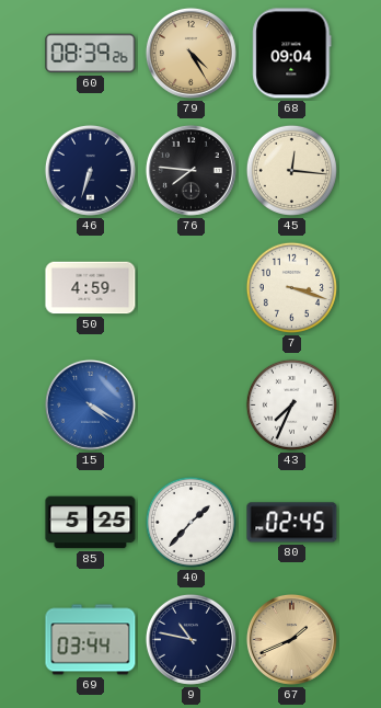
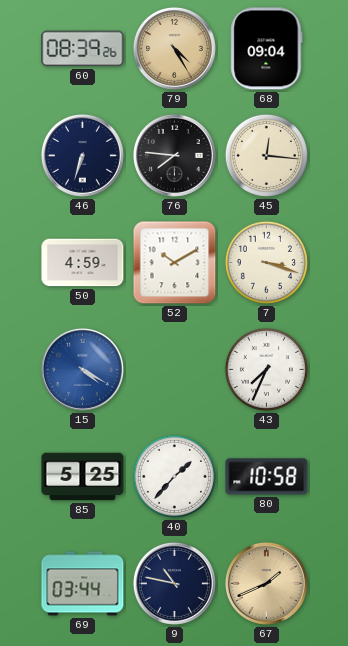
52: none -> 10:10
80: 02:45 -> 10:58
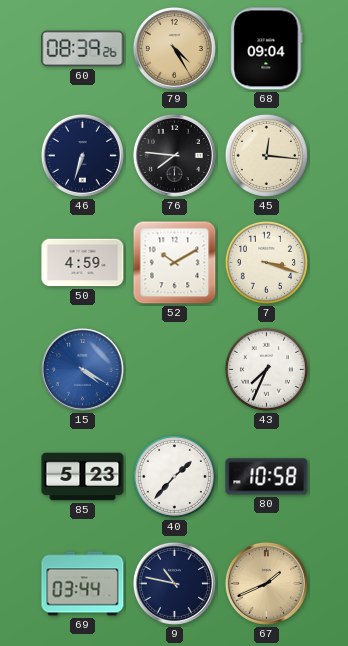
85: 5:25 -> 5:23
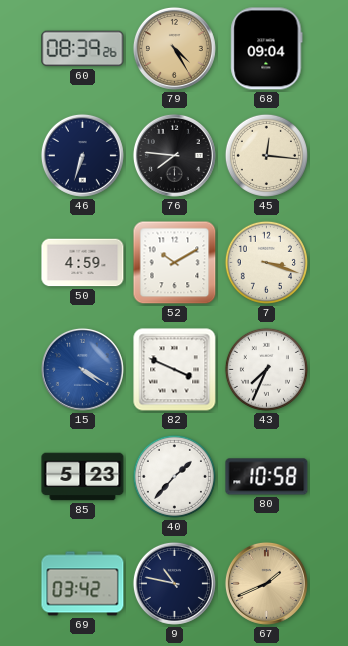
82: none -> 3:49
69: 03:44 -> 03:42
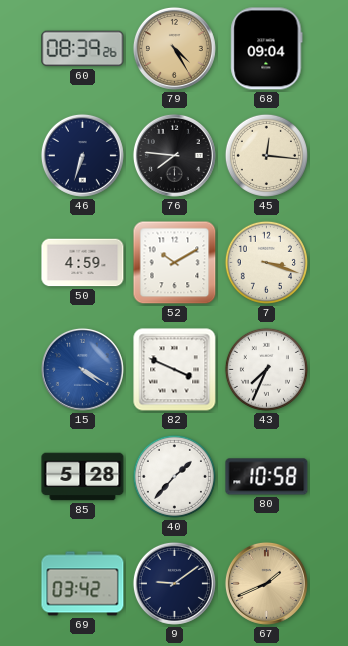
85: 5:23 -> 5:28
9: 10:47 -> 9:09
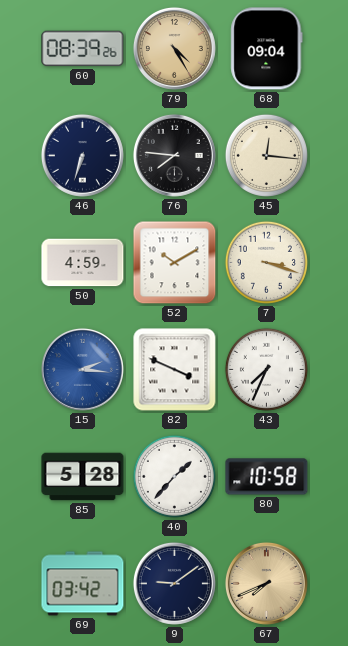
15: 4:20 -> 2:16
67: 1:41 -> 7:41
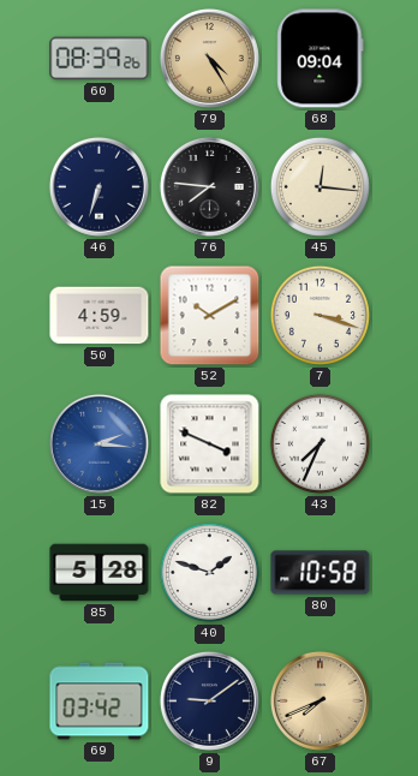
40: 1:37 -> 1:48
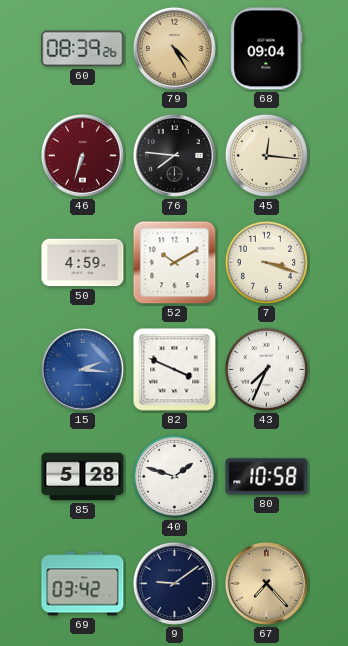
46 dial: navy -> burgundy
67: 7:41 -> 7:23
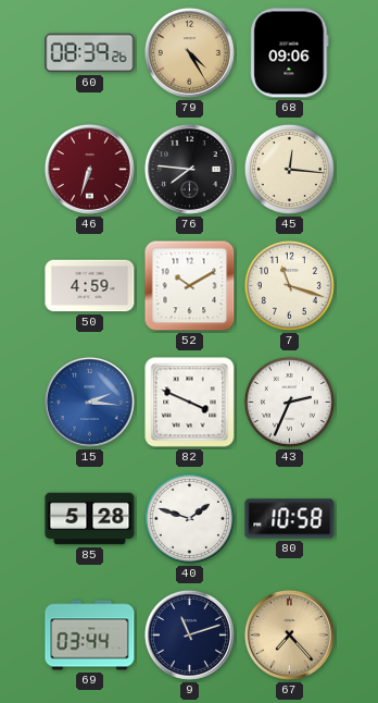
68: 09:04 -> 09:06
7: 3:18 -> 11:18
43: 7:34 -> 2:34
69: 03:42 -> 03:44
9: 9:09 -> 11:12
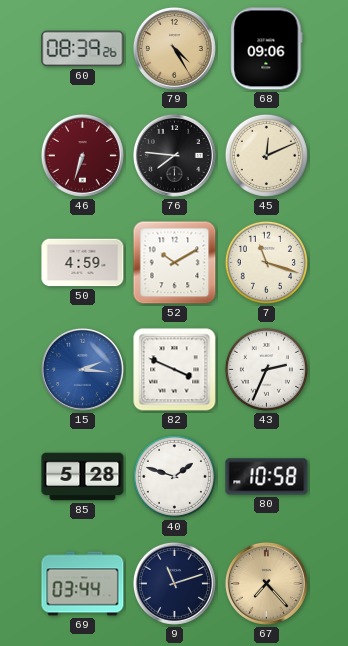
45: 12:16 -> 12:11
